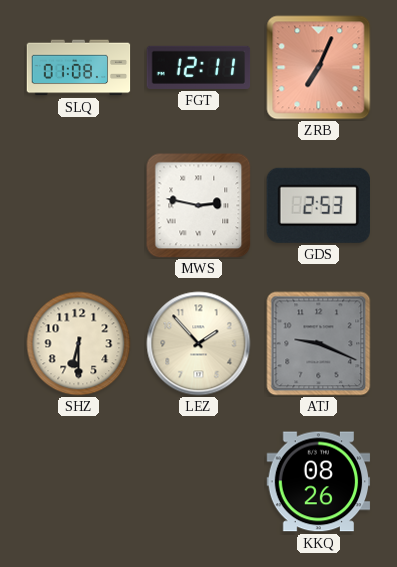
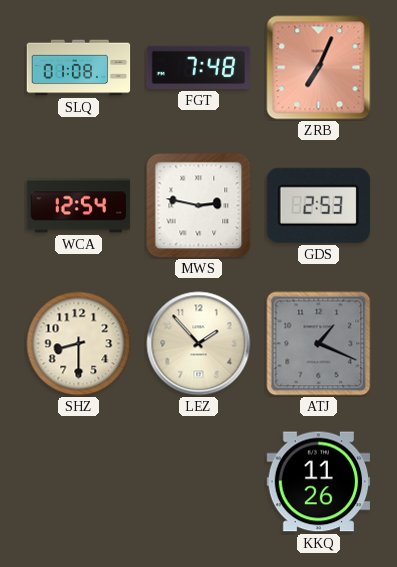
FGT: 12:11 -> 7:48
WCA: none -> 12:54
SHZ: 6:30 -> 8:30
ATJ: 9:19 -> 1:19
KKQ: 08:26 -> 11:26
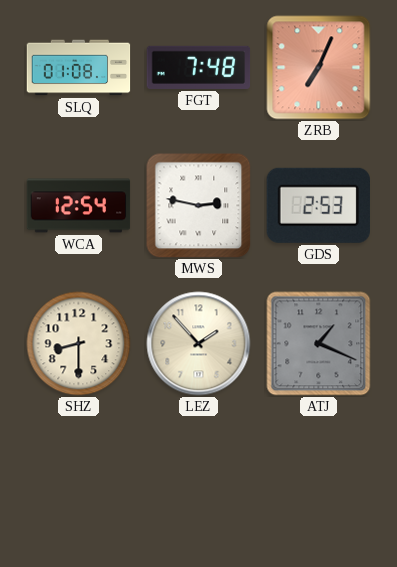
KKQ: 11:26 -> none
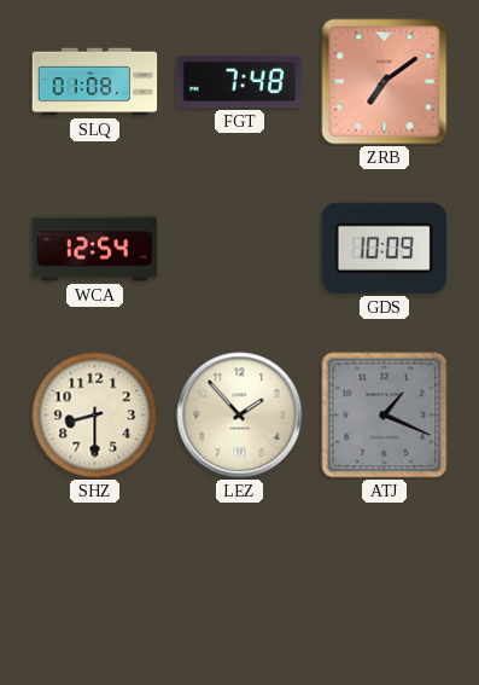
ZRB: 7:04 -> 7:09
MWS: 2:47 -> none
GDS: 2:53 -> 10:09
